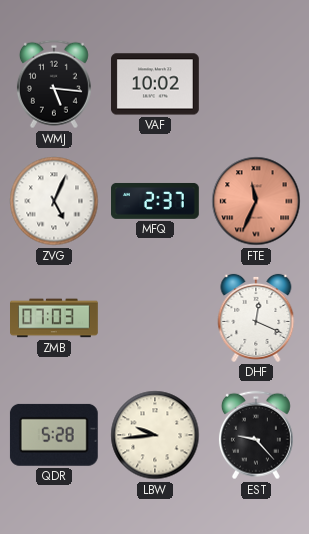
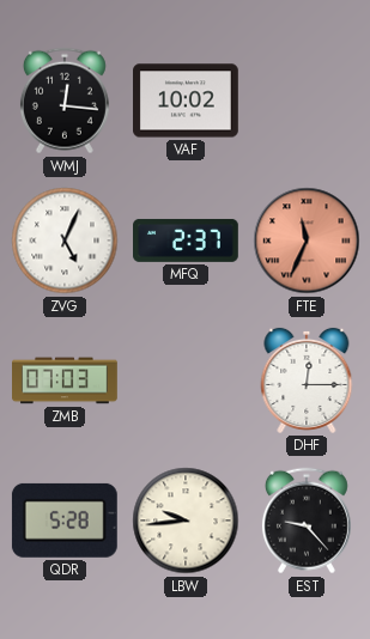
WMJ: 5:16 -> 12:16
DHF: 12:19 -> 12:15
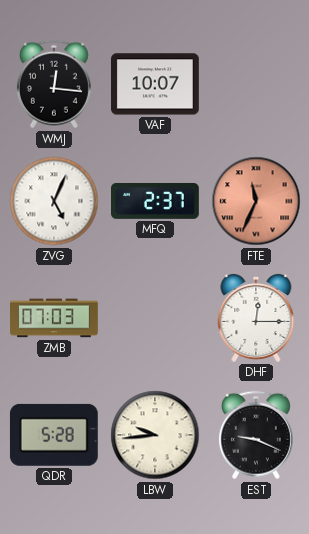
VAF: 10:02 -> 10:07
EST: 9:23 -> 9:19
